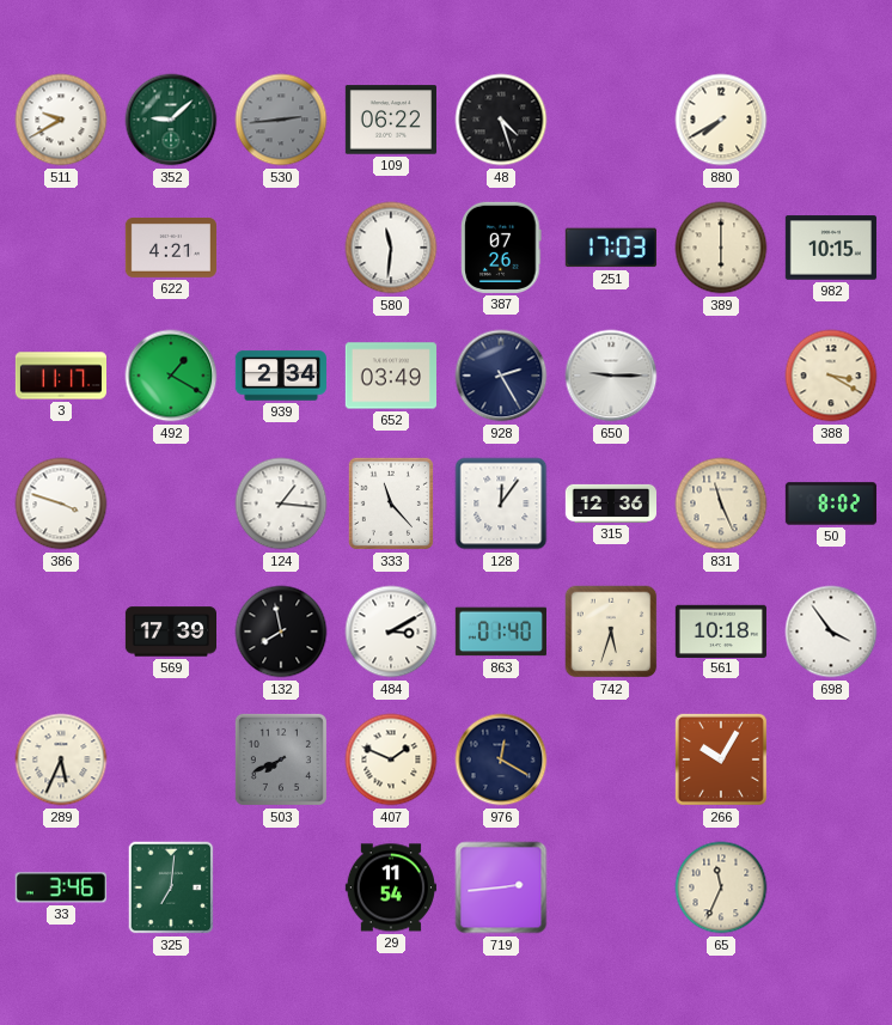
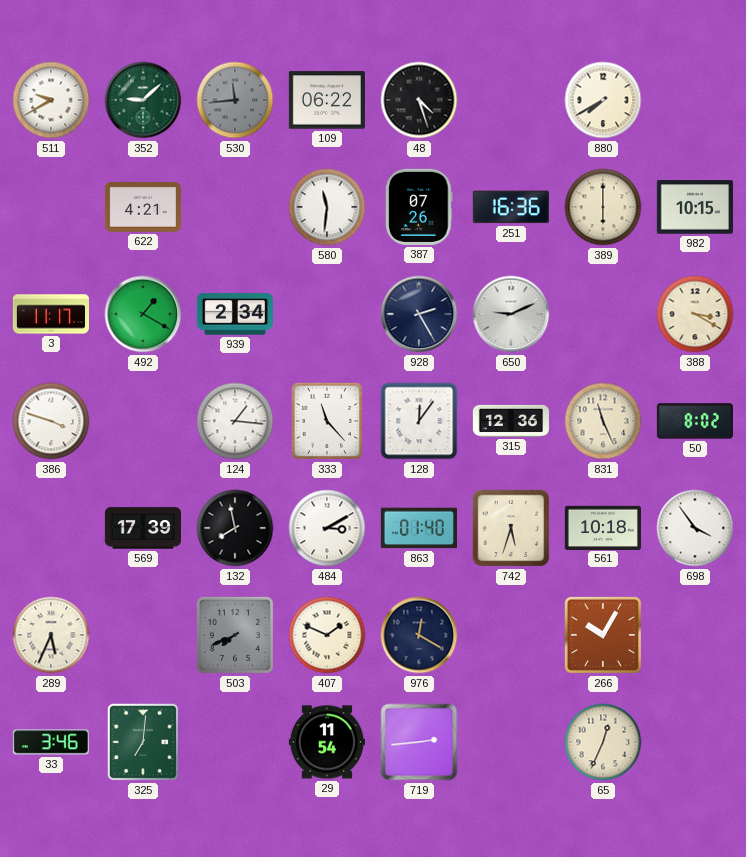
530: 2:44 -> 11:44
251: 17:03 -> 16:36
652: 03:49 -> none
650: 9:15 -> 9:11
65: 11:34 -> 12:34
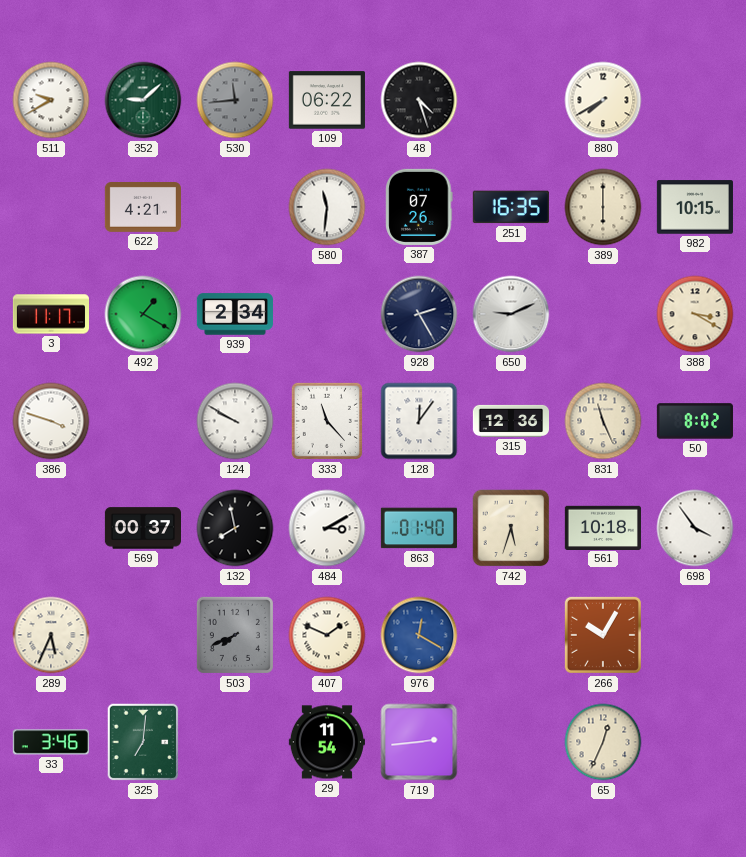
251: 16:36 -> 16:35
124: 1:16 -> 9:50
569: 17:39 -> 00:37
976 dial: navy -> blue
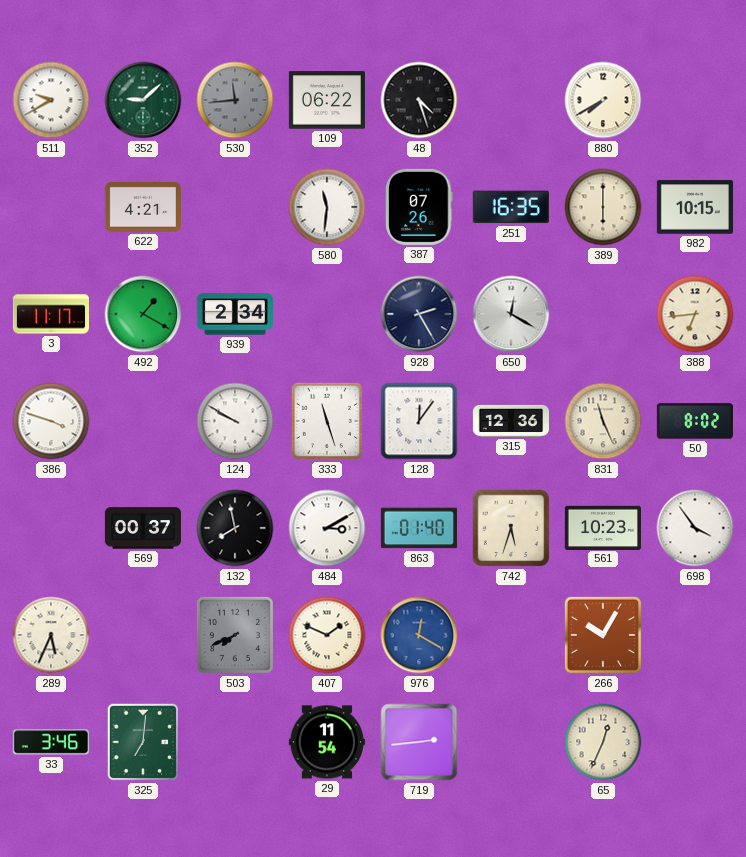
650: 9:11 -> 12:20
388: 3:20 -> 6:44
333: 11:23 -> 11:27
561: 10:18 -> 10:23
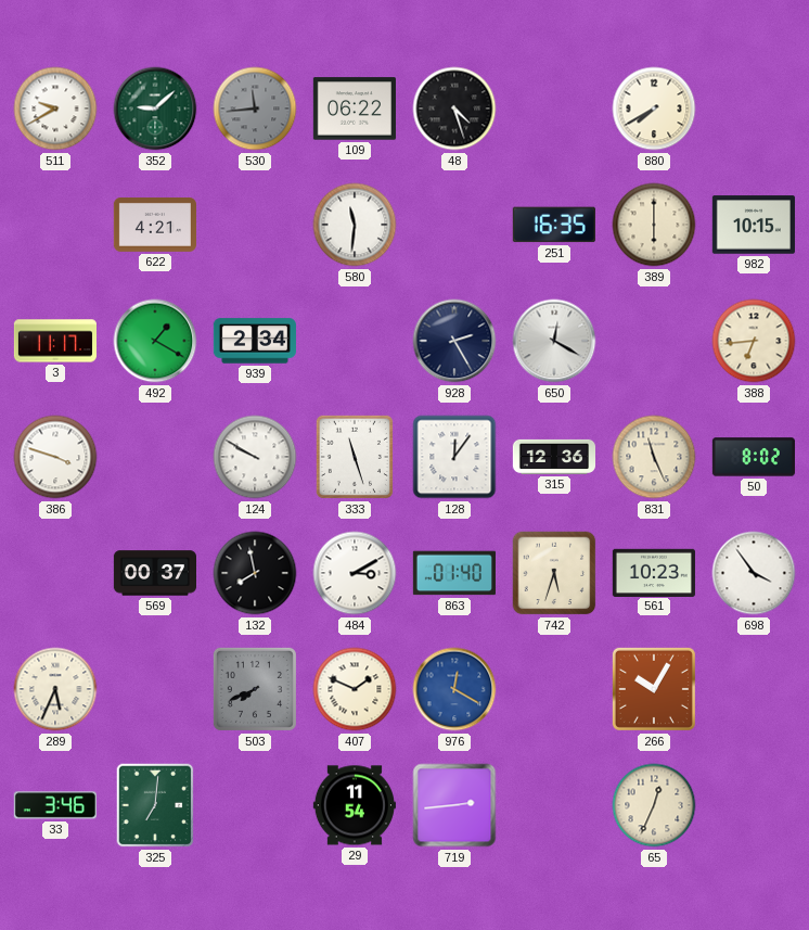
387: 07:26 -> none
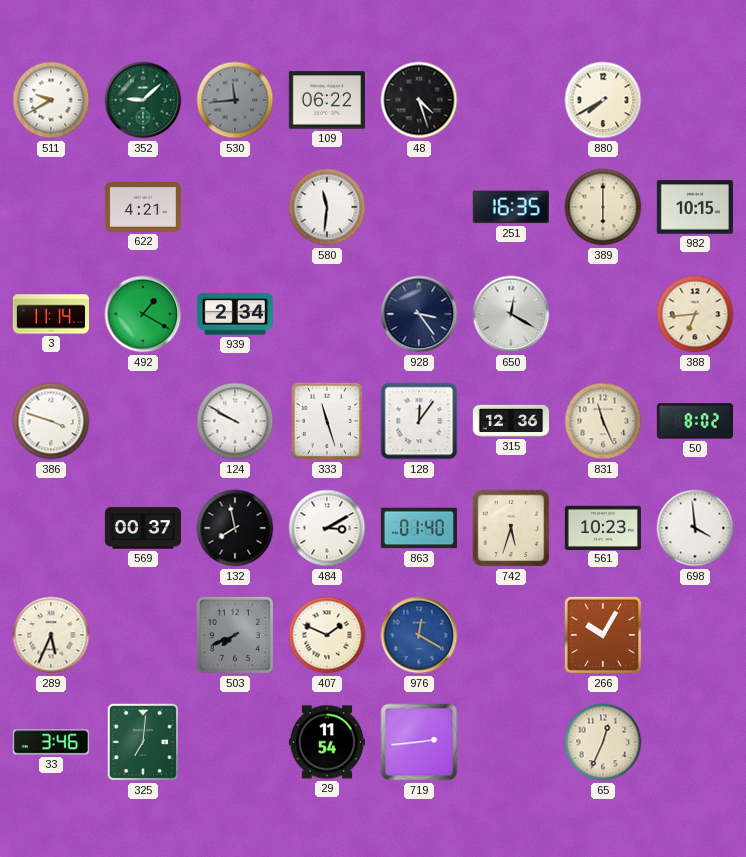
3: 11:17 -> 11:14
928: 2:25 -> 3:24
698: 3:54 -> 3:59
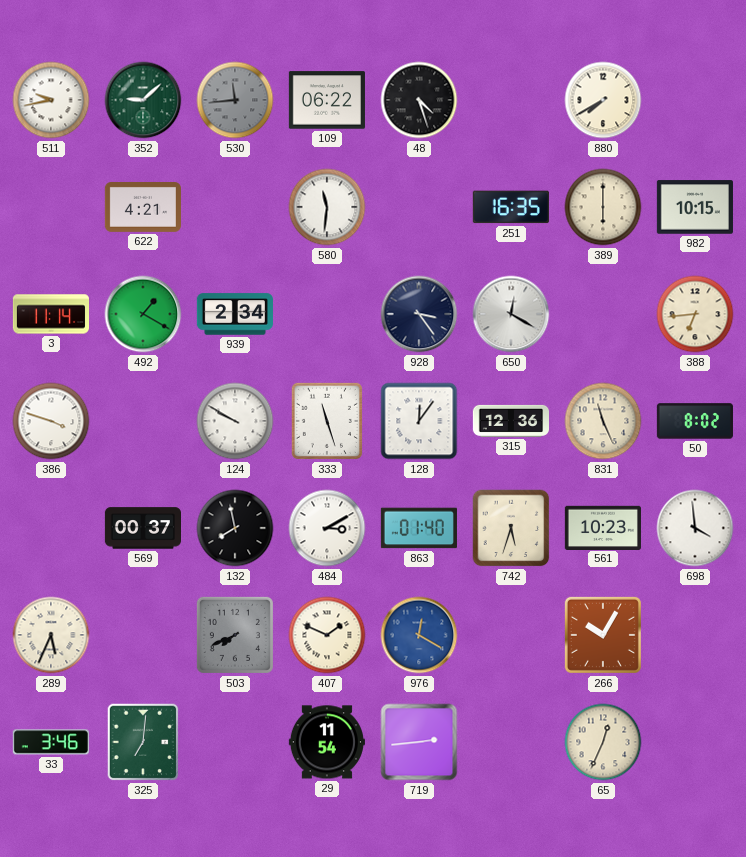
511: 9:40 -> 9:43
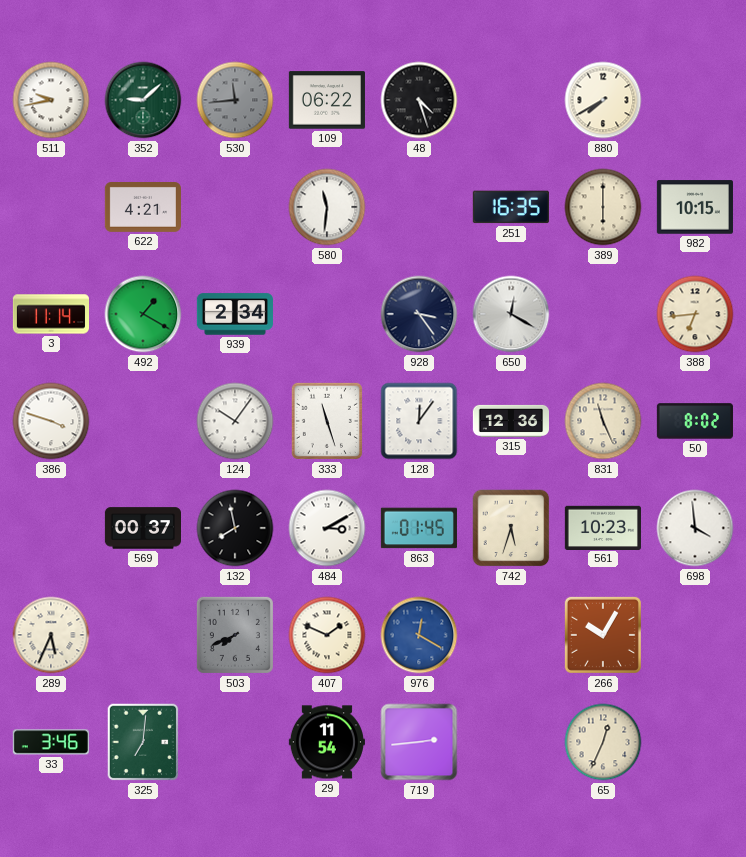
124: 9:50 -> 10:06
863: 01:40 -> 01:45
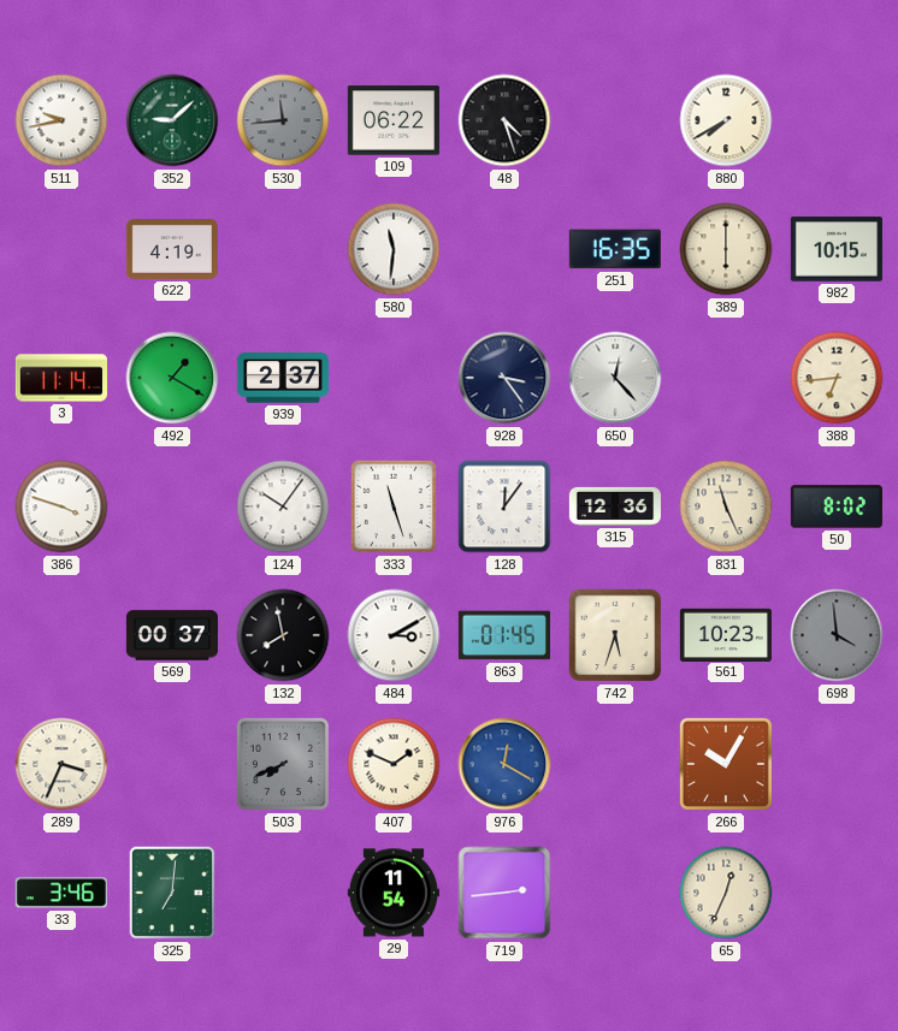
622: 4:21 -> 4:19
939: 2:34 -> 2:37
650: 12:20 -> 12:23
698 dial: white -> grey
289: 5:34 -> 3:34
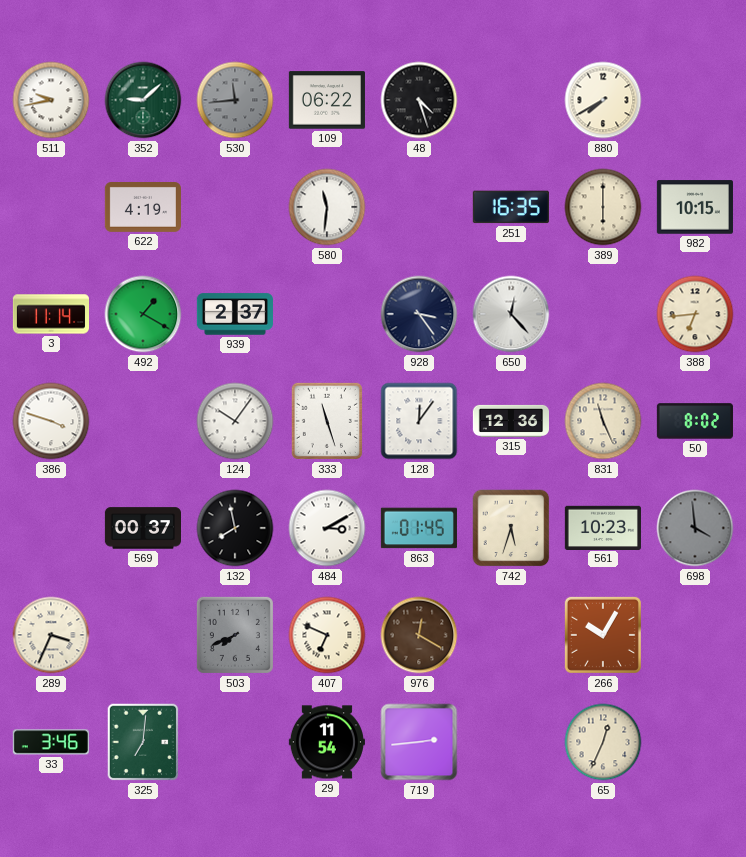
407: 1:49 -> 6:49
976 dial: blue -> brown
